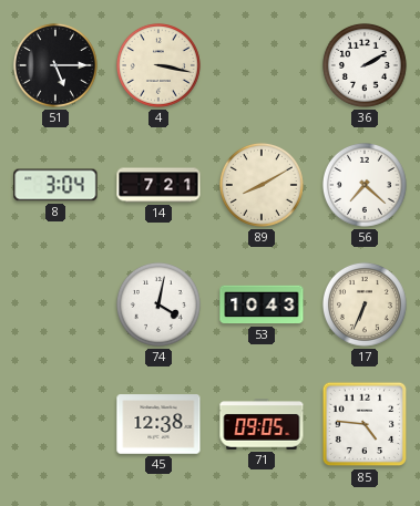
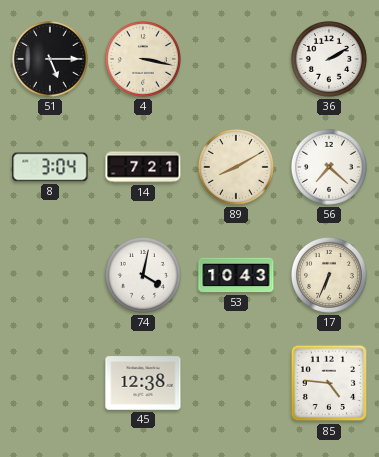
71: 09:05 -> none
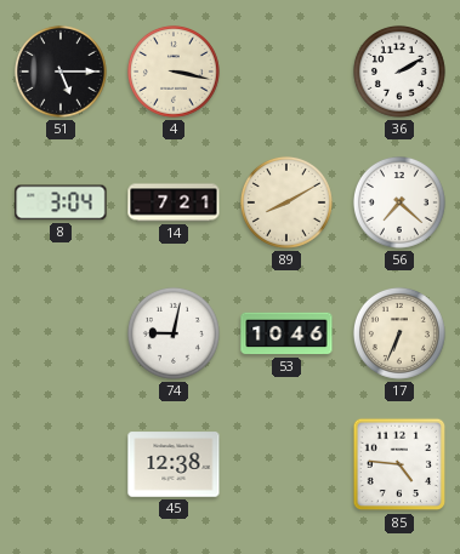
74: 4:02 -> 9:02
53: 10:43 -> 10:46
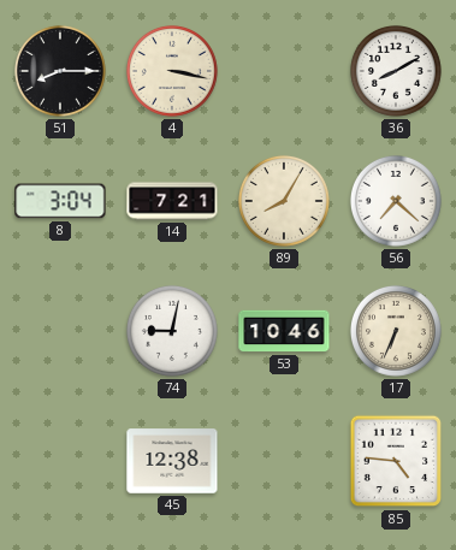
51: 5:15 -> 8:15
36: 2:10 -> 8:10
89: 8:10 -> 8:05
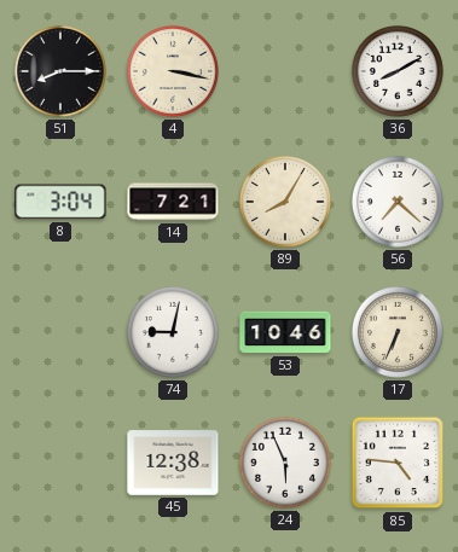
24: none -> 5:56
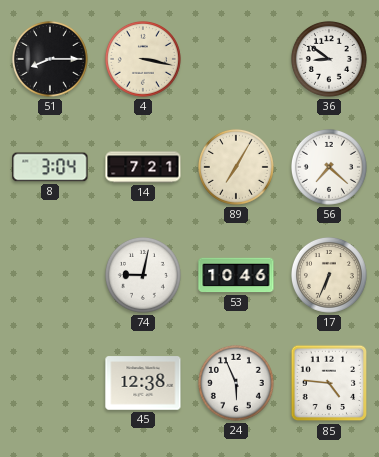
36: 8:10 -> 8:51
89: 8:05 -> 7:05
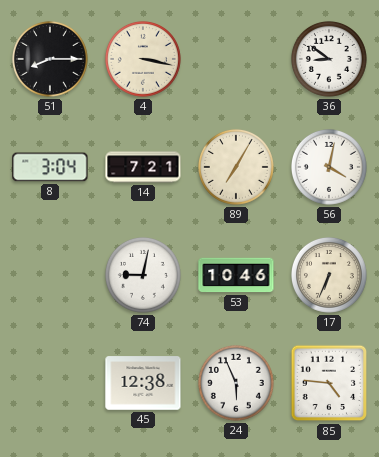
56: 7:22 -> 4:02
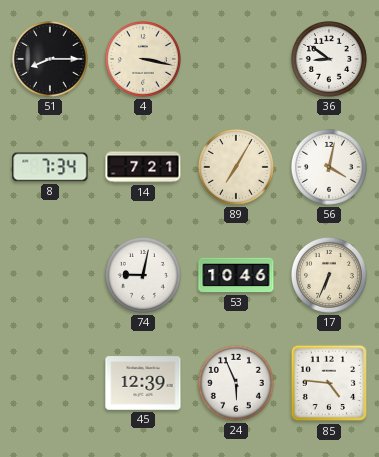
8: 3:04 -> 7:34
45: 12:38 -> 12:39
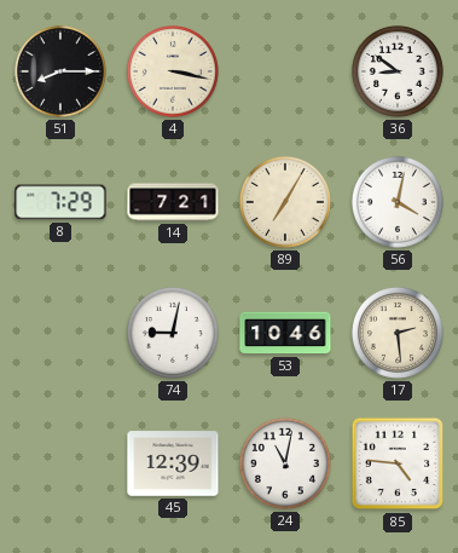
8: 7:34 -> 7:29
17: 6:34 -> 2:29
24: 5:56 -> 11:02
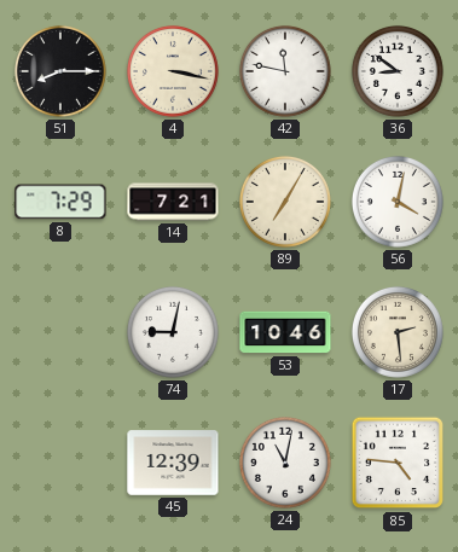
42: none -> 11:47
